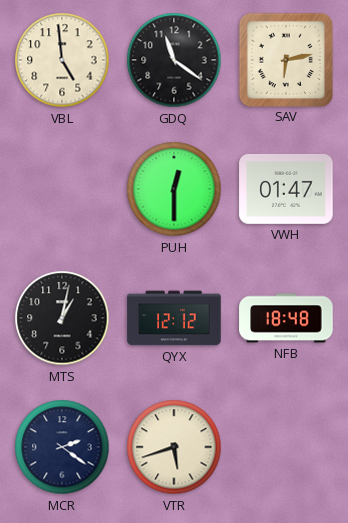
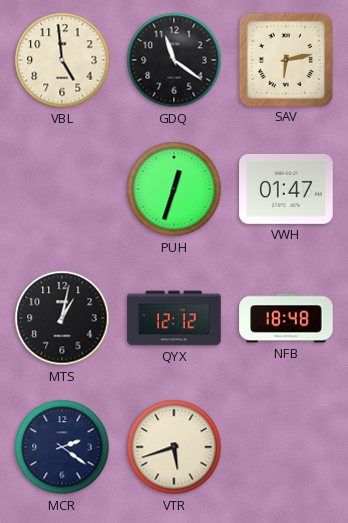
PUH: 12:30 -> 12:33
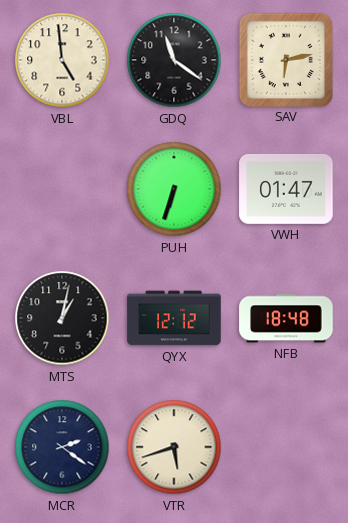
PUH: 12:33 -> 6:33
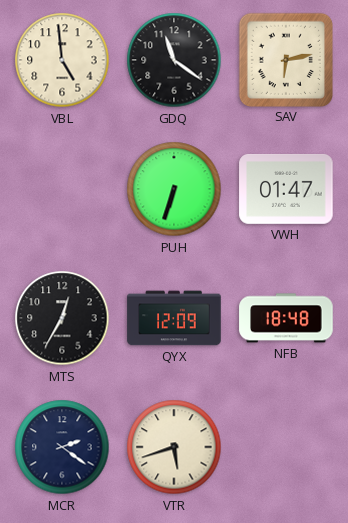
MTS: 1:02 -> 12:35
QYX: 12:12 -> 12:09
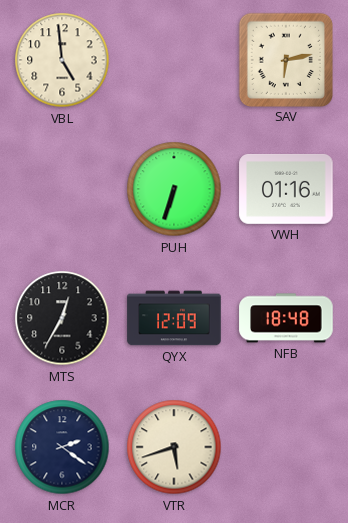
GDQ: 11:21 -> none
VWH: 01:47 -> 01:16
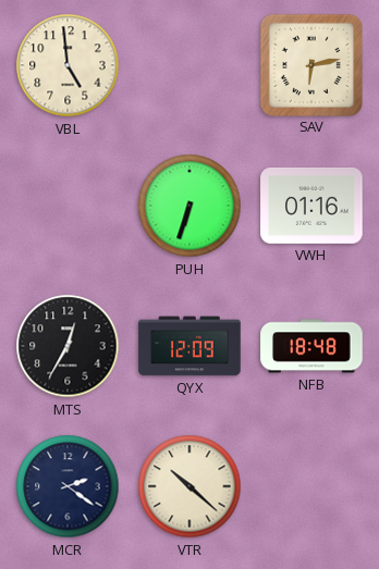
VTR: 5:42 -> 10:22
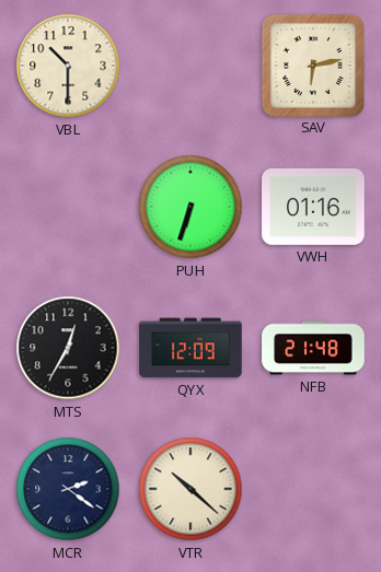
VBL: 4:59 -> 10:30
NFB: 18:48 -> 21:48
